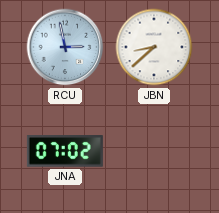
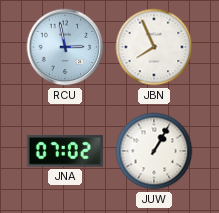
JBN: 8:38 -> 7:56
JUW: none -> 1:05
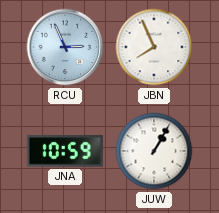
RCU: 2:58 -> 2:56
JNA: 07:02 -> 10:59
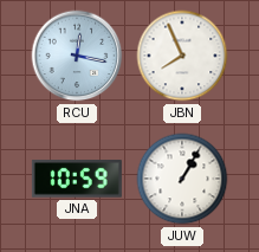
RCU: 2:56 -> 12:17
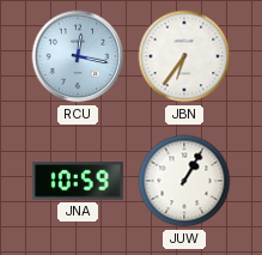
JBN: 7:56 -> 6:36
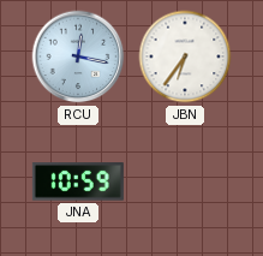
JUW: 1:05 -> none
